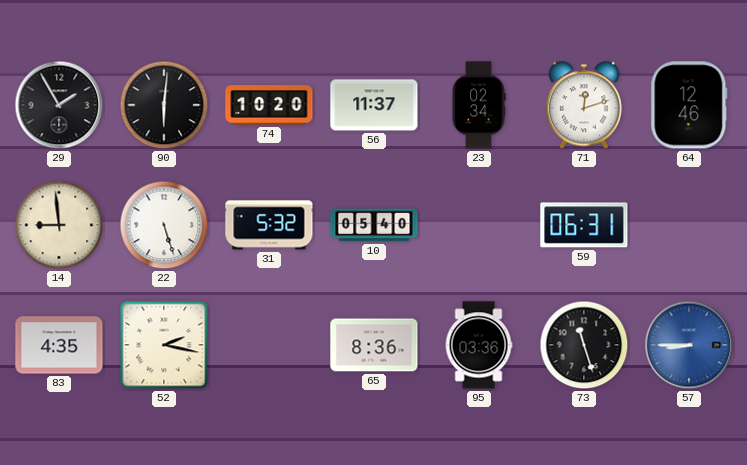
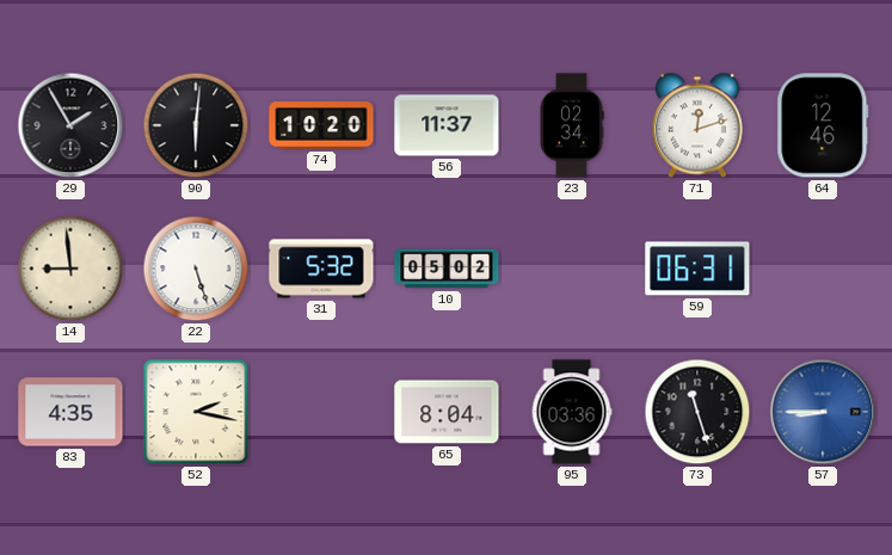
10: 05:40 -> 05:02
65: 8:36 -> 8:04
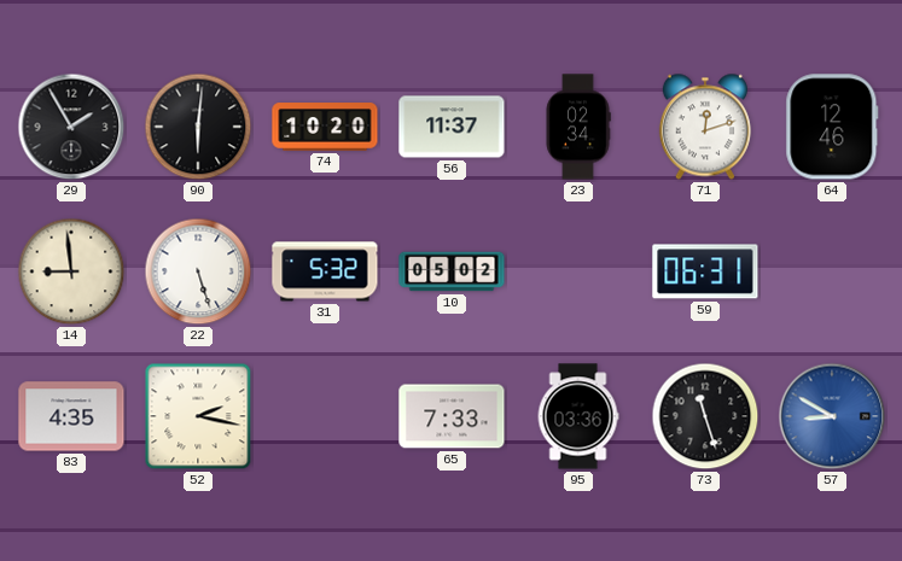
65: 8:04 -> 7:33
57: 8:45 -> 8:50
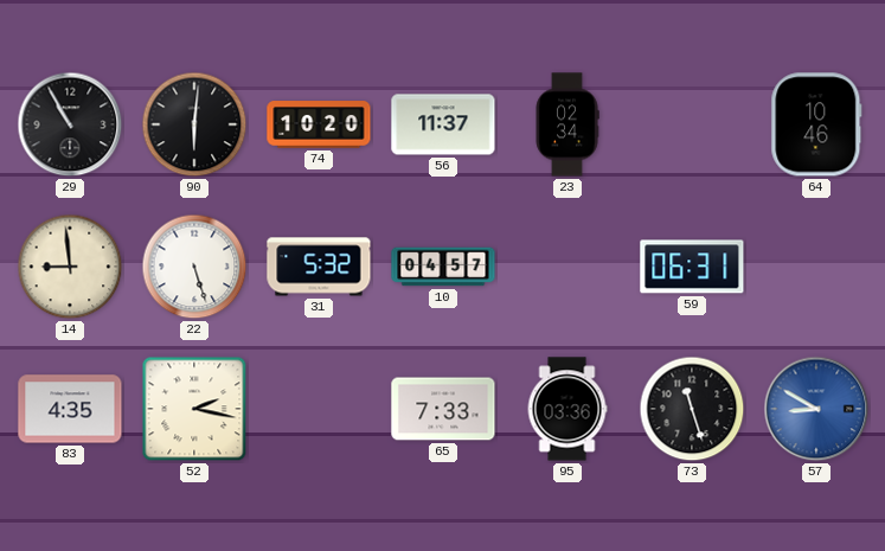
29: 1:55 -> 10:55
71: 12:12 -> none
64: 12:46 -> 10:46
10: 05:02 -> 04:57
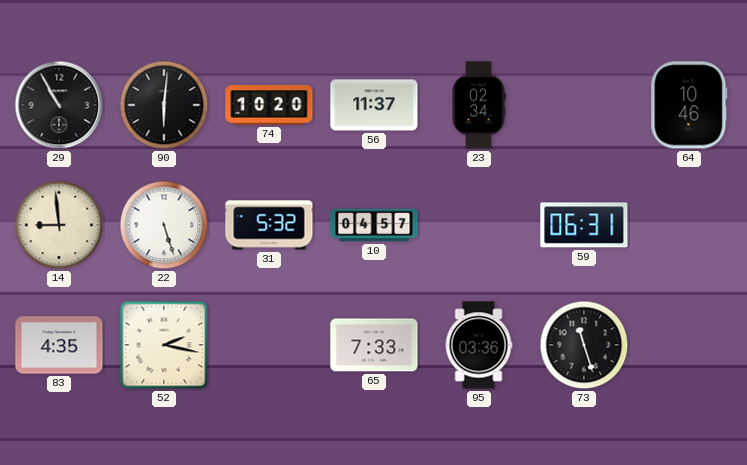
57: 8:50 -> none
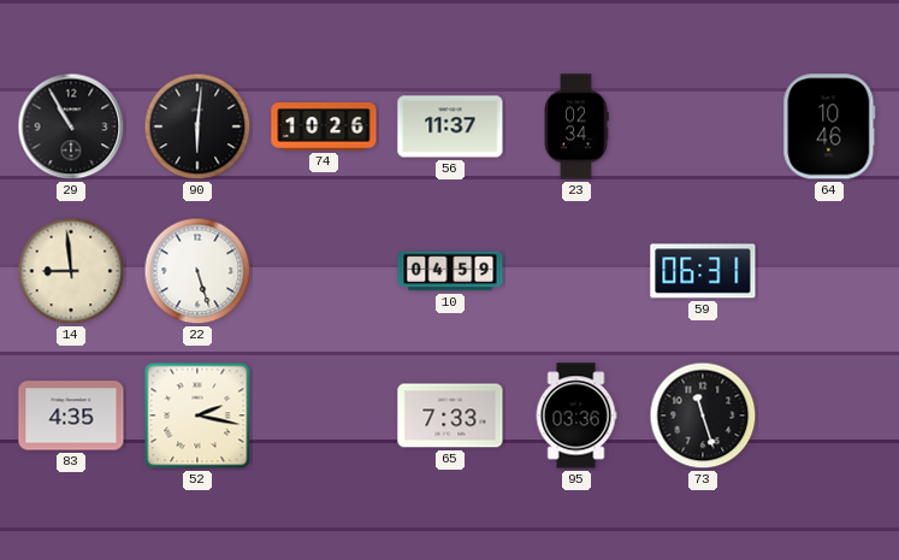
74: 10:20 -> 10:26
31: 5:32 -> none
10: 04:57 -> 04:59
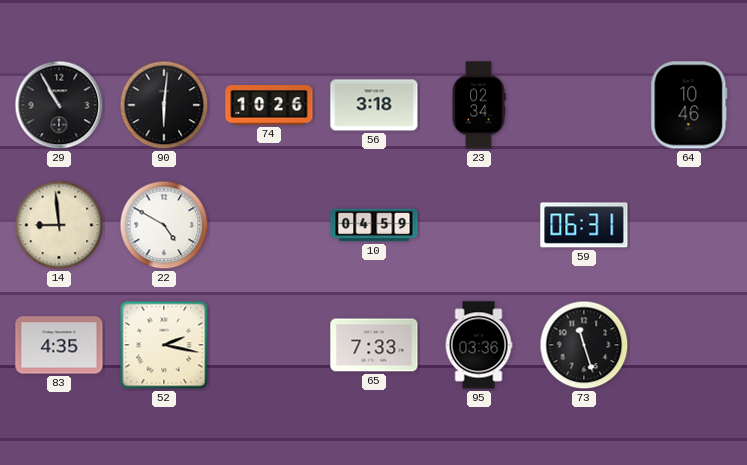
56: 11:37 -> 3:18
22: 5:27 -> 4:50
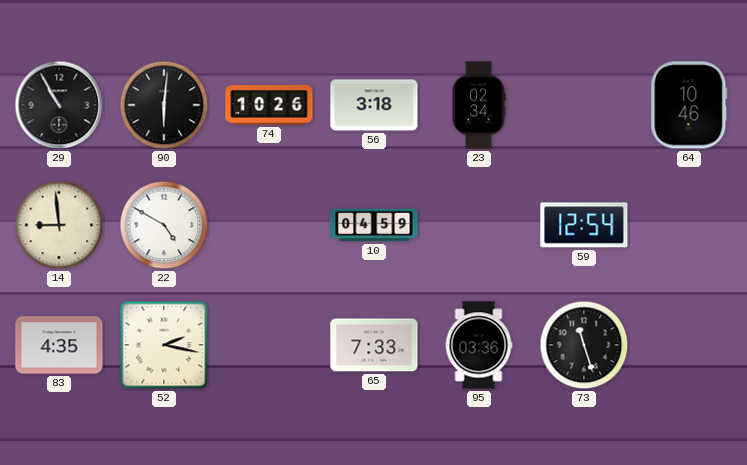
59: 06:31 -> 12:54
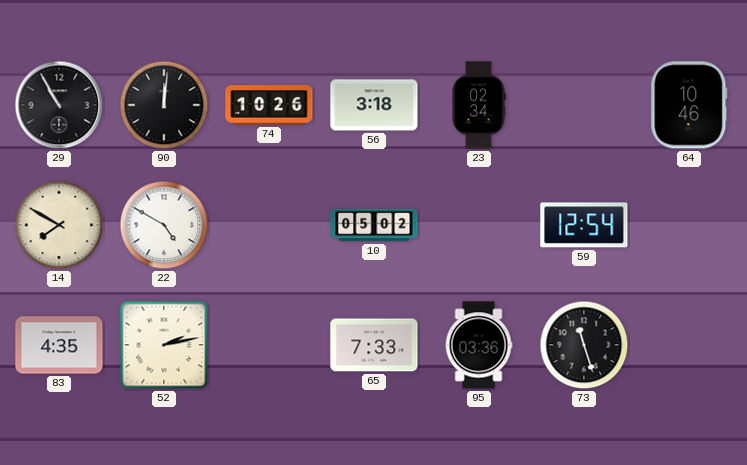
90: 6:01 -> 12:01
14: 8:59 -> 7:50
10: 04:59 -> 05:02
52: 2:17 -> 2:13
